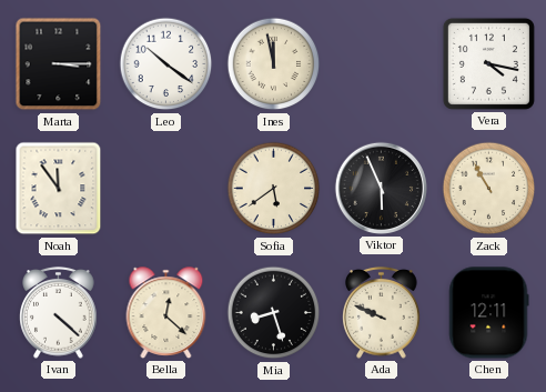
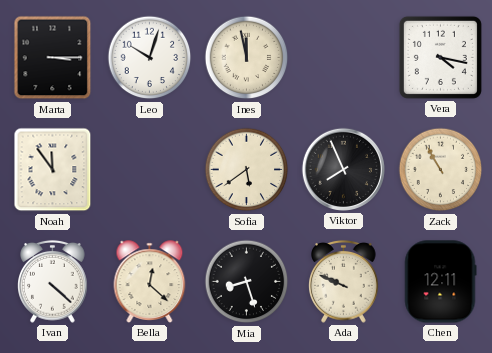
Leo: 10:21 -> 10:03
Viktor: 5:56 -> 7:56
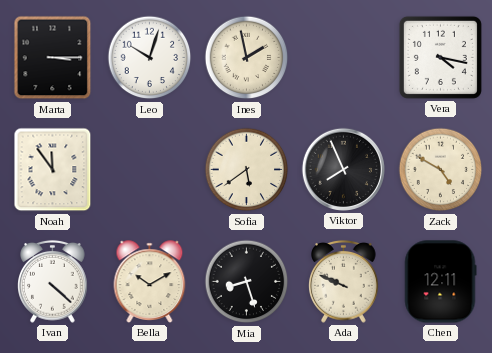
Ines: 11:58 -> 1:58
Zack: 10:55 -> 4:50
Bella: 12:22 -> 10:10
